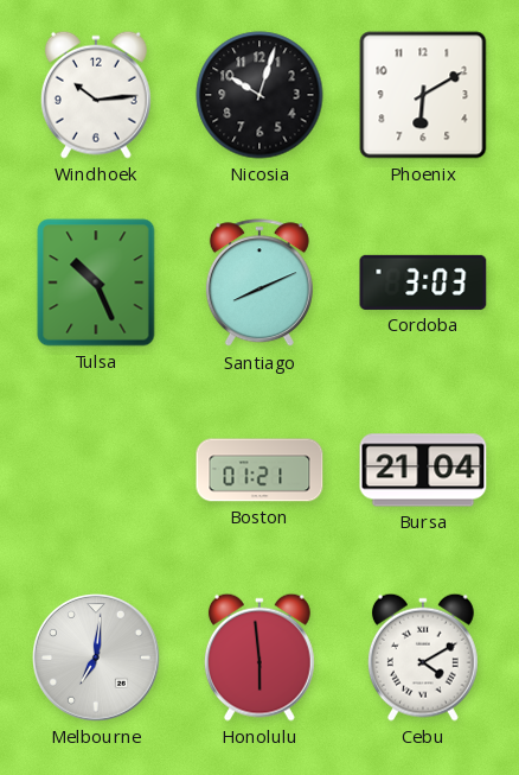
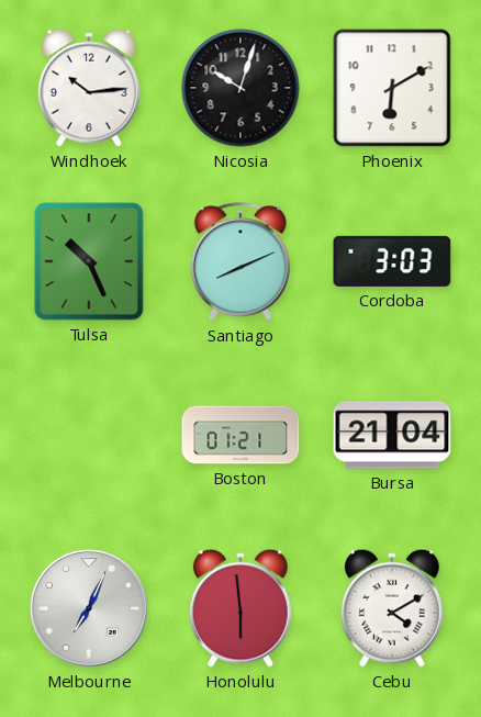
Melbourne: 7:01 -> 7:04
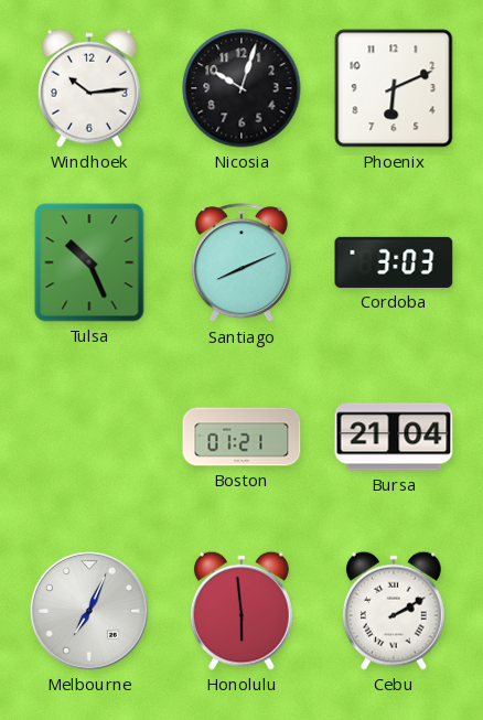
Phoenix: 6:10 -> 6:11
Cebu: 4:10 -> 2:10
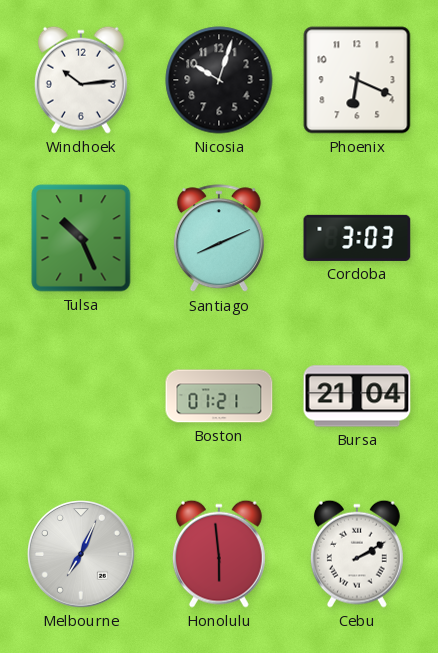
Phoenix: 6:11 -> 6:19
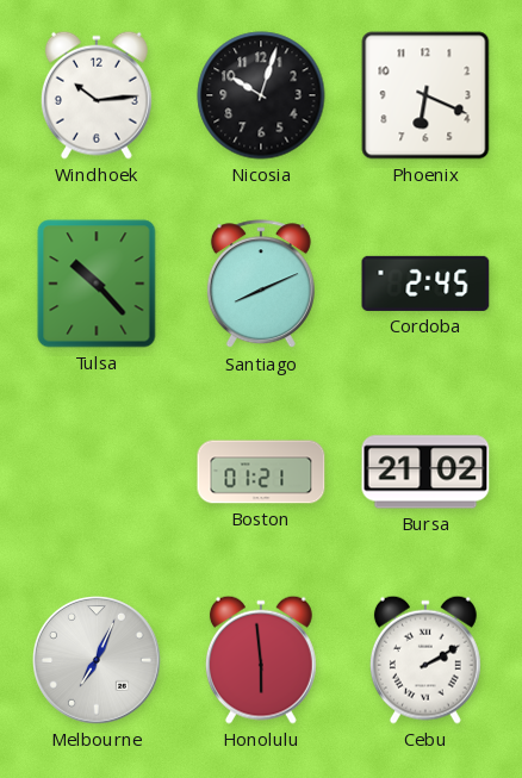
Tulsa: 10:26 -> 10:23
Cordoba: 3:03 -> 2:45
Bursa: 21:04 -> 21:02
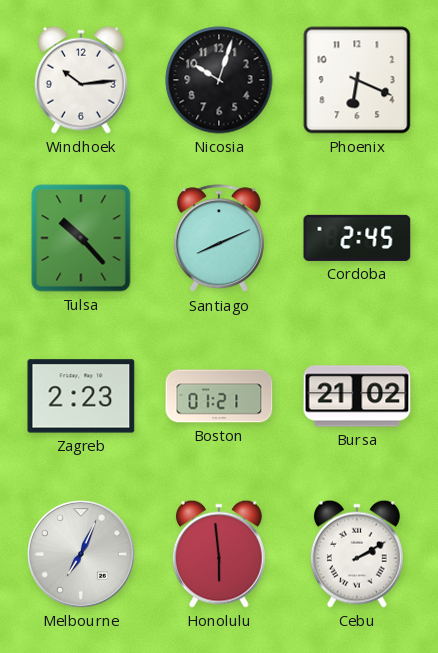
Zagreb: none -> 2:23
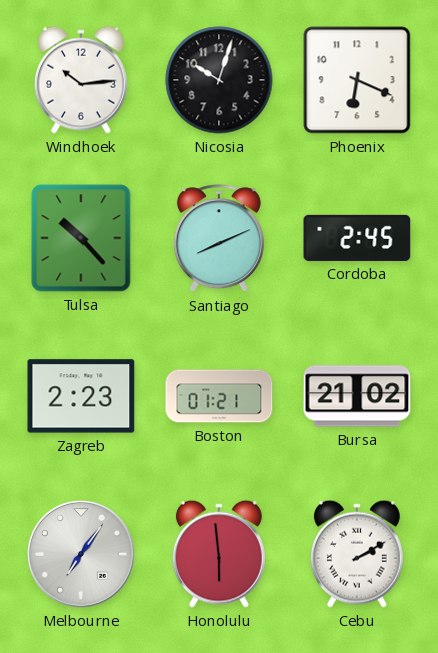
Melbourne: 7:04 -> 7:06
